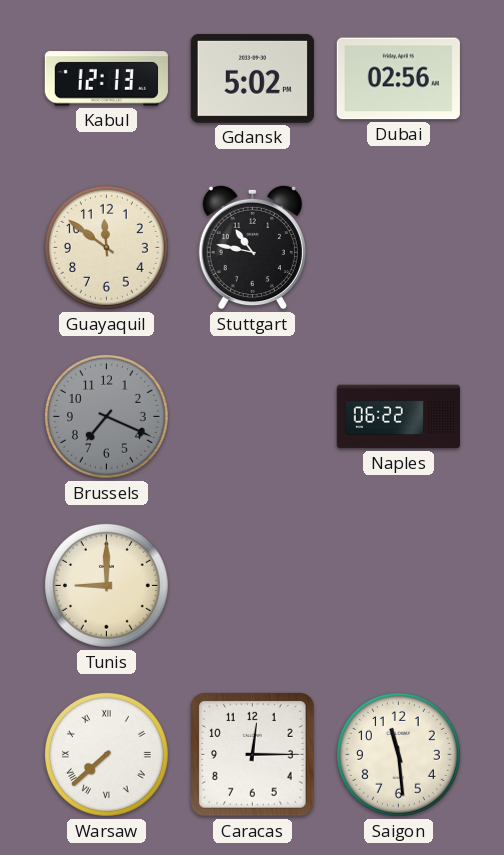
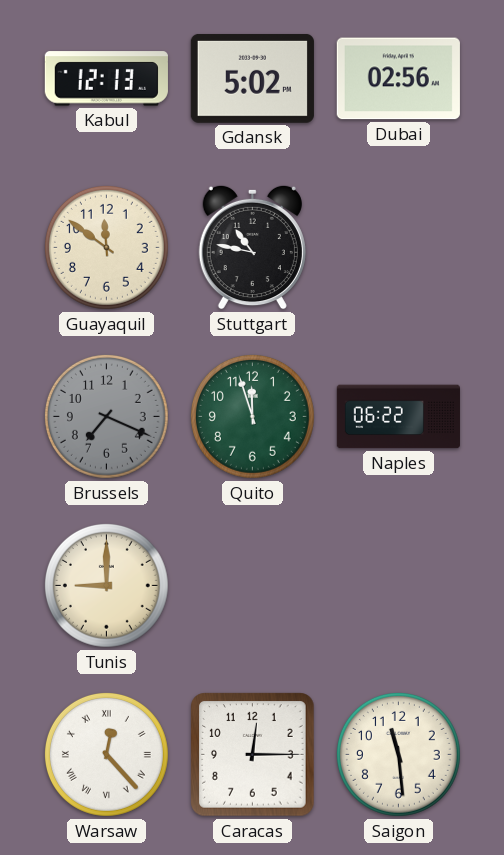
Quito: none -> 11:57
Warsaw: 7:38 -> 12:23
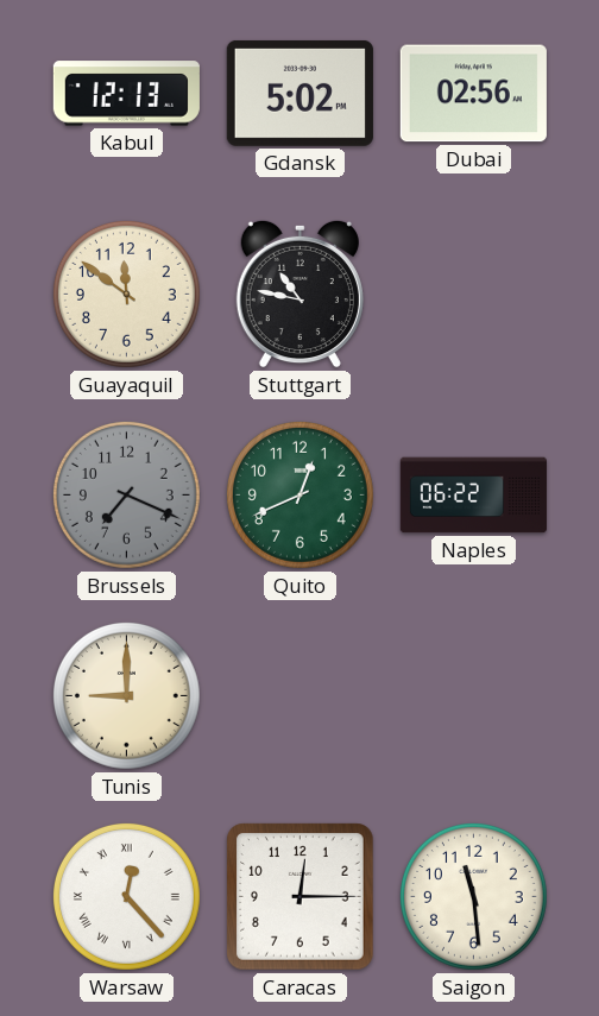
Quito: 11:57 -> 12:41
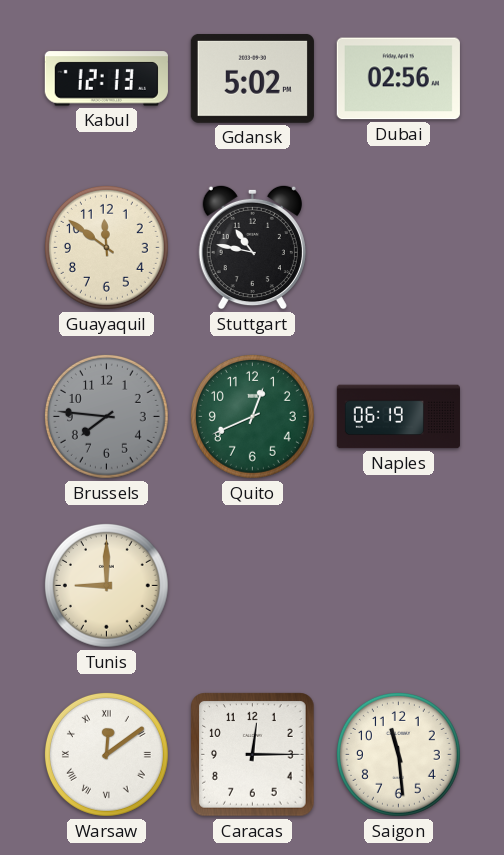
Brussels: 7:19 -> 7:46
Naples: 06:22 -> 06:19
Warsaw: 12:23 -> 12:09
